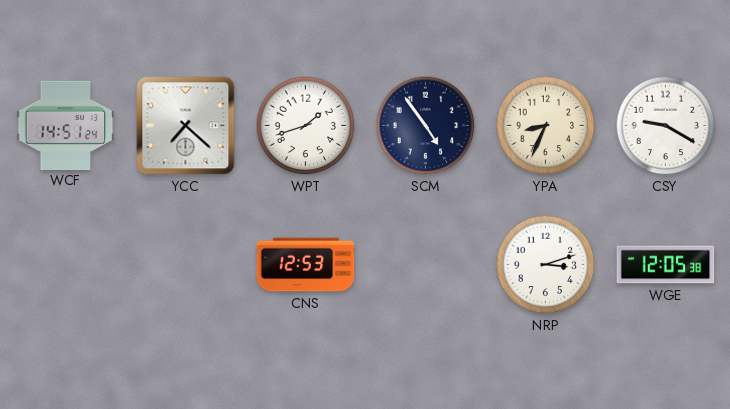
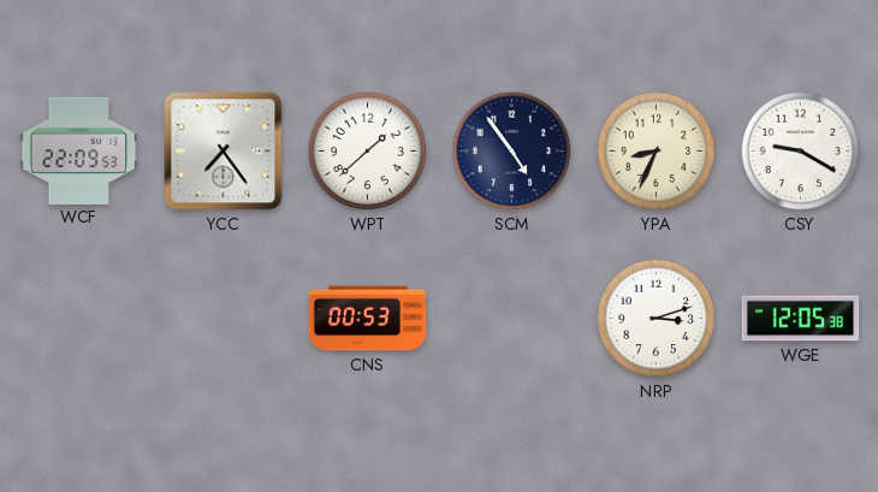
WCF: 14:51 -> 22:09
YCC: 7:22 -> 7:24
WPT: 1:42 -> 1:38
CNS: 12:53 -> 00:53
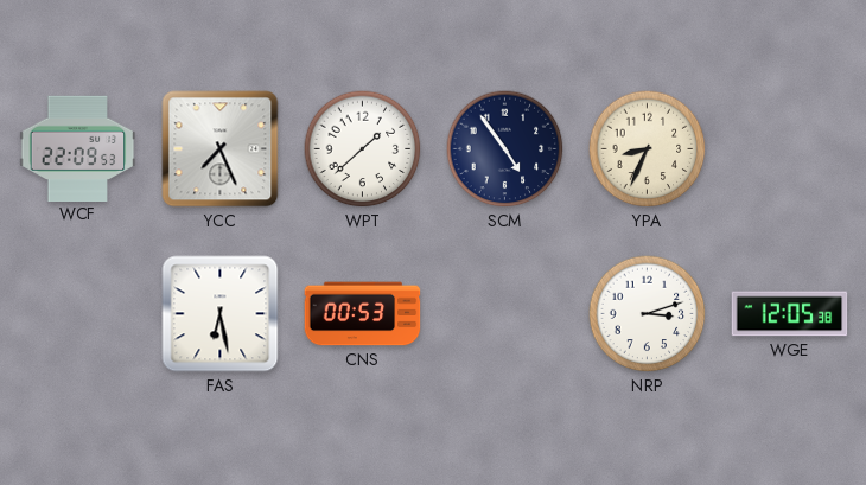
YCC: 7:24 -> 7:26
CSY: 9:20 -> none
FAS: none -> 6:28
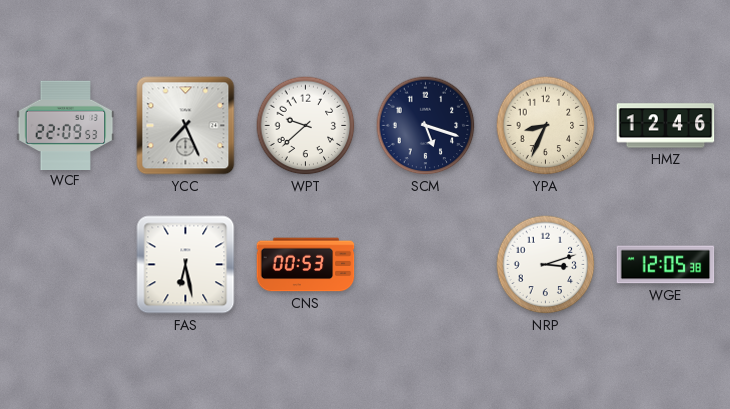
WPT: 1:38 -> 9:38
SCM: 4:54 -> 5:18
HMZ: none -> 12:46
